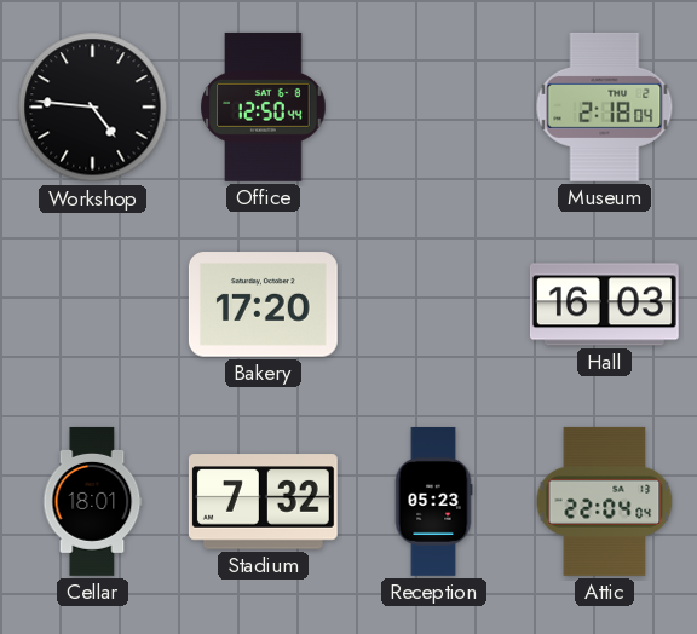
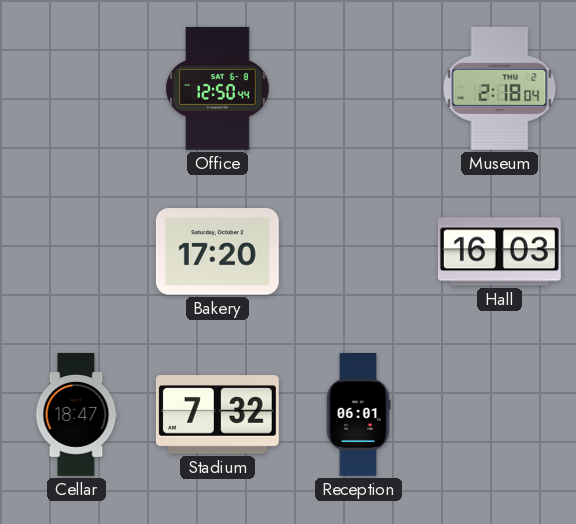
Workshop: 4:46 -> none
Cellar: 18:01 -> 18:47
Reception: 05:23 -> 06:01
Attic: 22:04 -> none
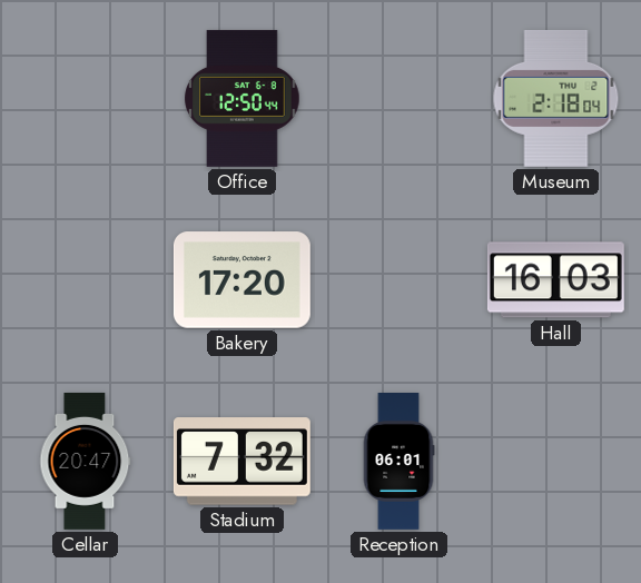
Cellar: 18:47 -> 20:47
